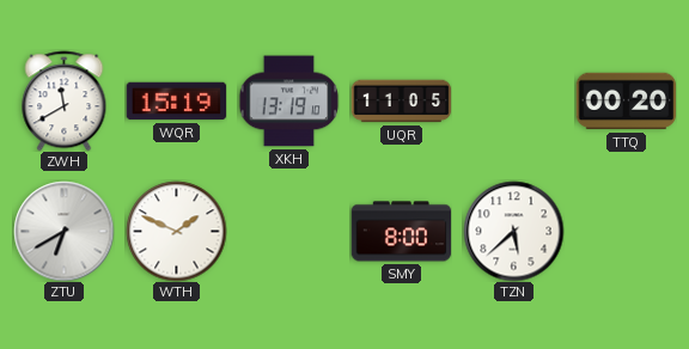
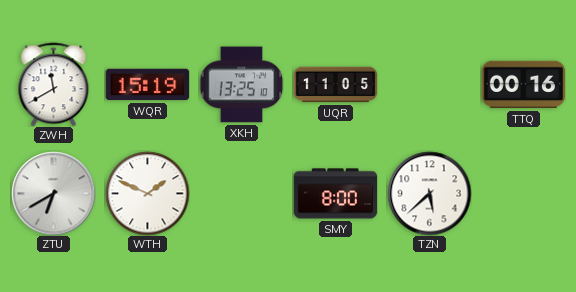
XKH: 13:19 -> 13:25
TTQ: 00:20 -> 00:16
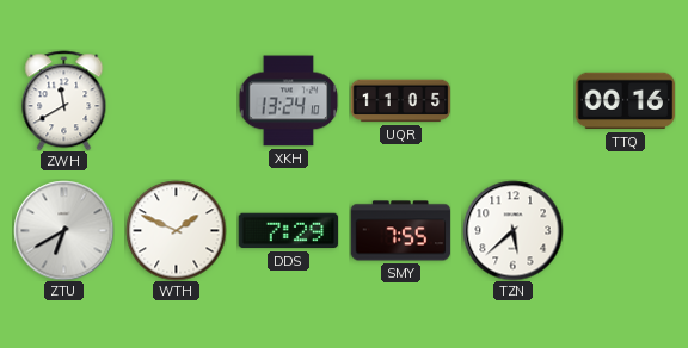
WQR: 15:19 -> none
XKH: 13:25 -> 13:24
DDS: none -> 7:29
SMY: 8:00 -> 7:55
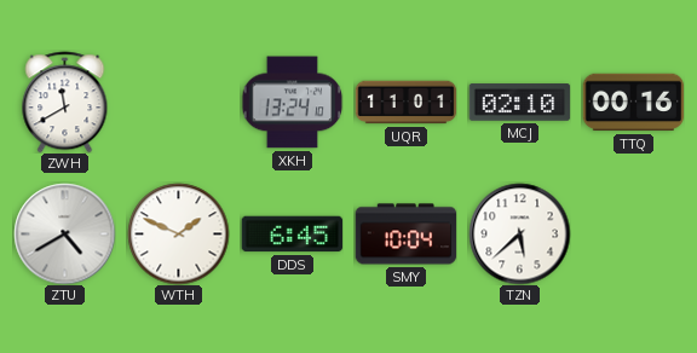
UQR: 11:05 -> 11:01
MCJ: none -> 02:10
ZTU: 6:40 -> 4:40
DDS: 7:29 -> 6:45
SMY: 7:55 -> 10:04
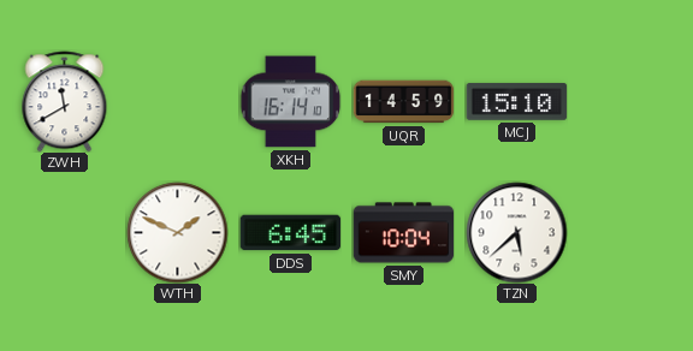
XKH: 13:24 -> 16:14
UQR: 11:01 -> 14:59
MCJ: 02:10 -> 15:10
TTQ: 00:16 -> none
ZTU: 4:40 -> none
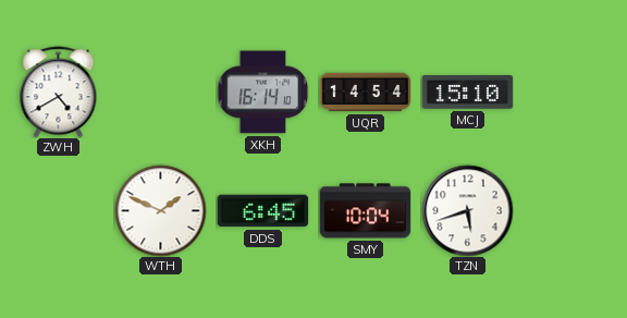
ZWH: 11:40 -> 4:40
UQR: 14:59 -> 14:54
TZN: 5:38 -> 5:42
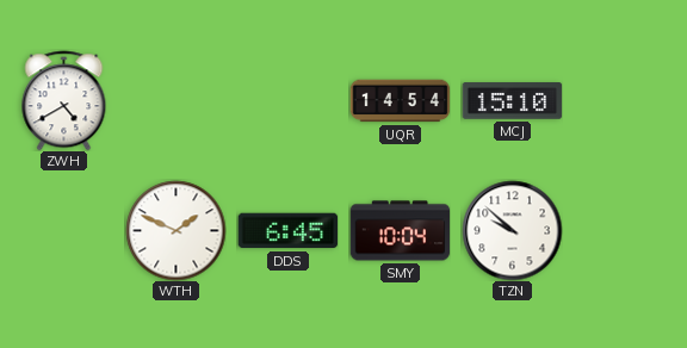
XKH: 16:14 -> none
TZN: 5:42 -> 9:52
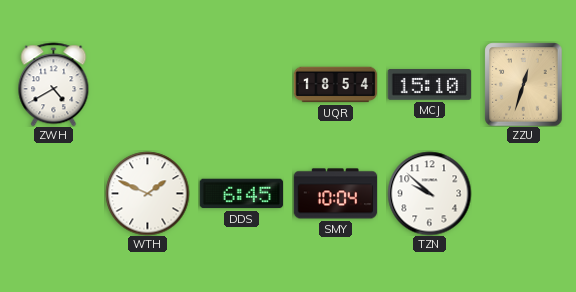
UQR: 14:54 -> 18:54
ZZU: none -> 12:33
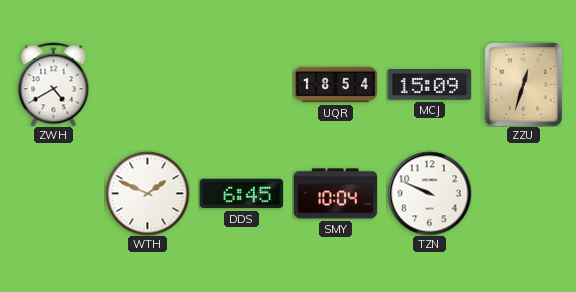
MCJ: 15:10 -> 15:09
TZN: 9:52 -> 9:49
